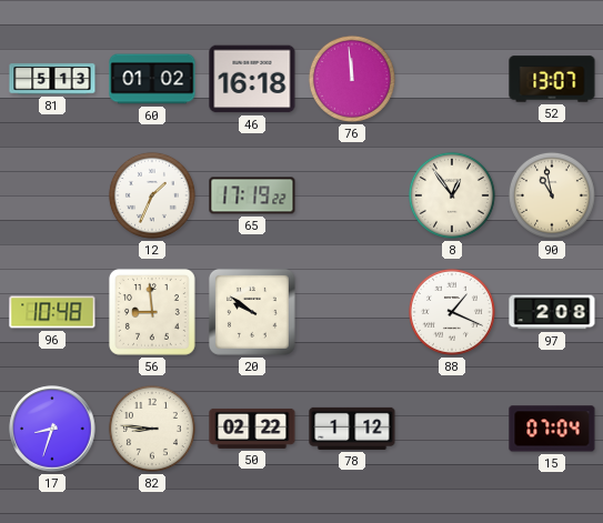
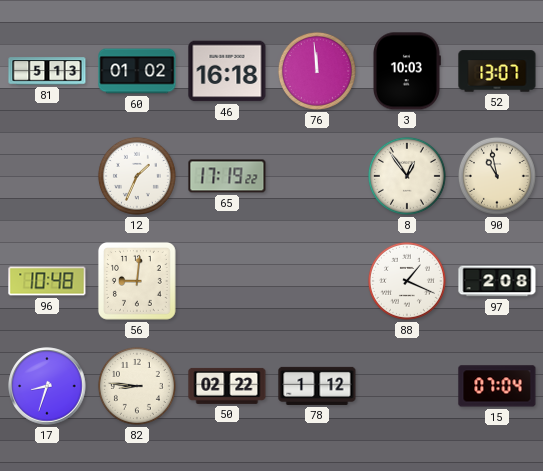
3: none -> 10:03
56: 8:59 -> 9:01
20: 9:51 -> none
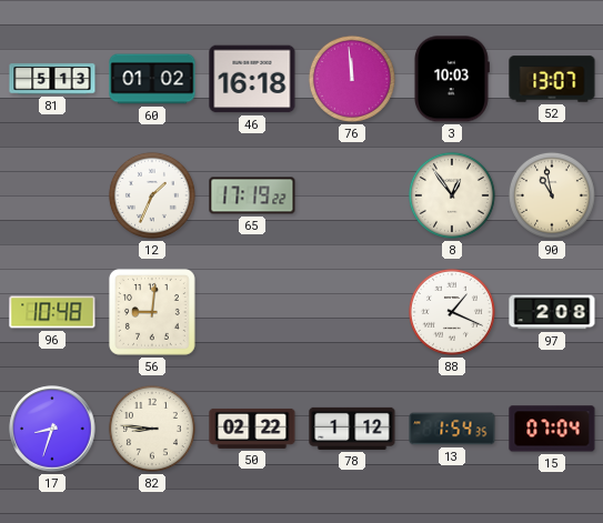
13: none -> 1:54
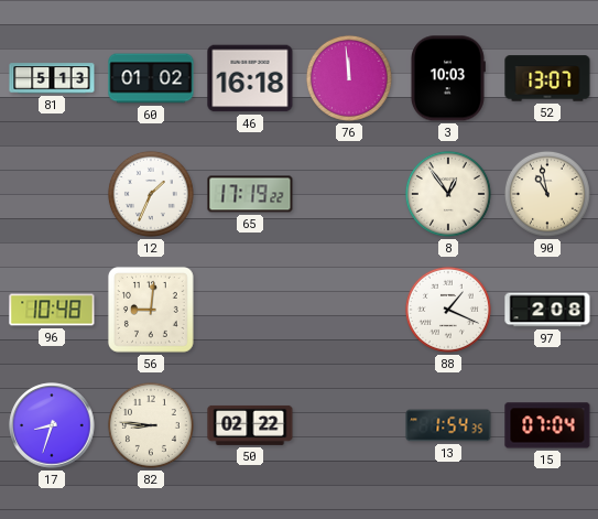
78: 1:12 -> none
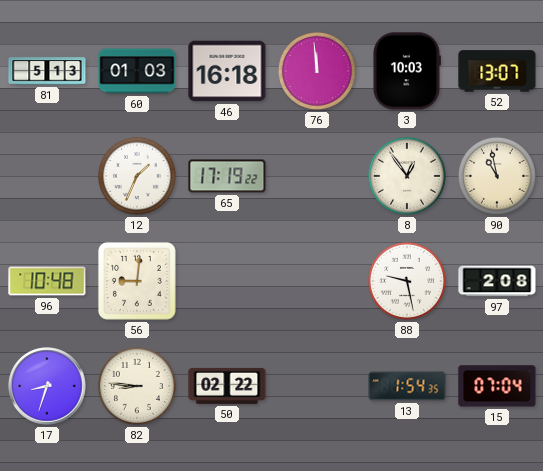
60: 01:02 -> 01:03
88: 1:19 -> 9:28
